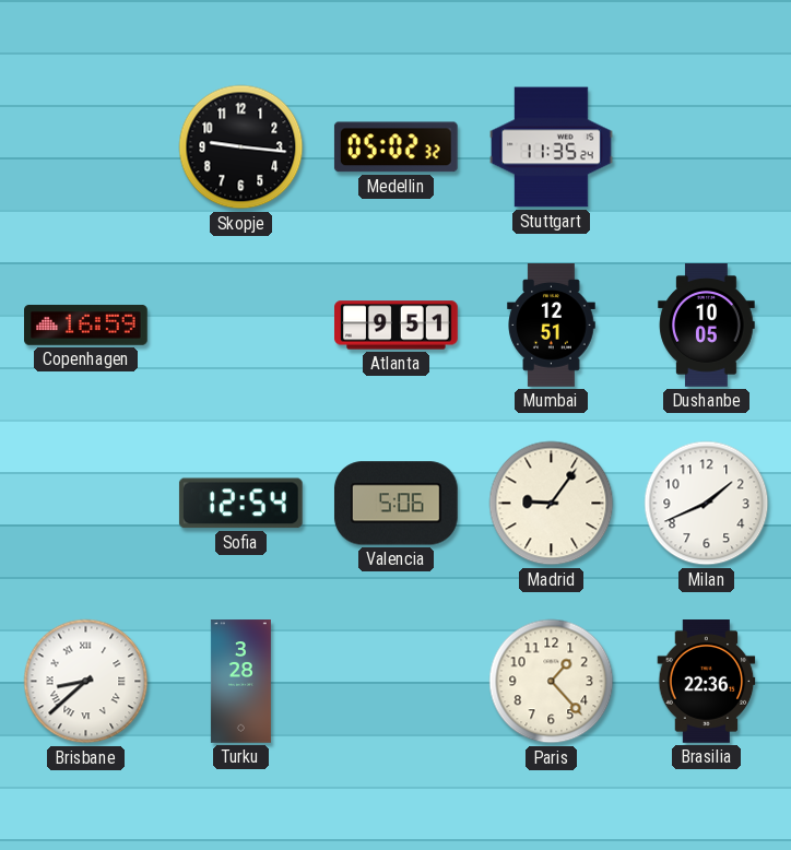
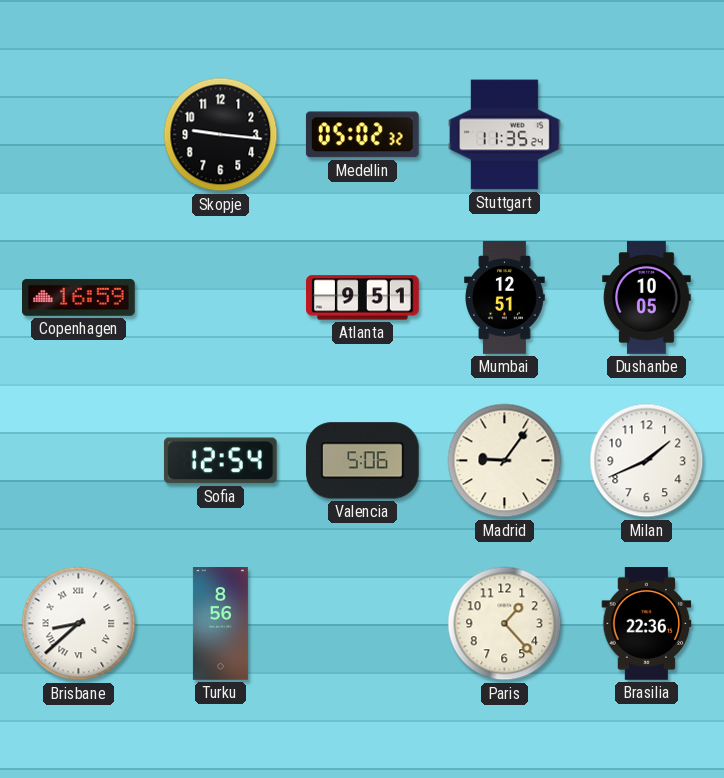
Turku: 3:28 -> 8:56
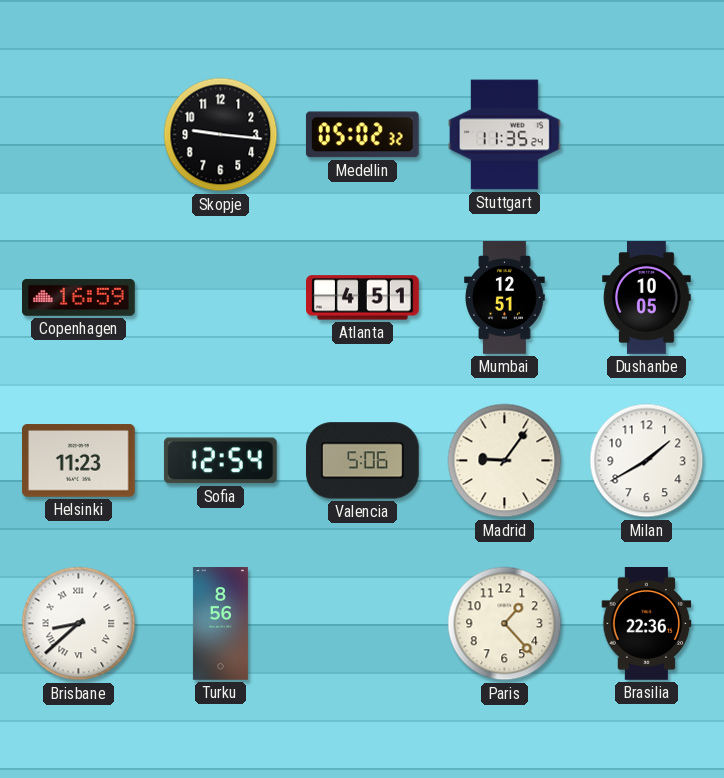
Atlanta: 9:51 -> 4:51
Helsinki: none -> 11:23
Milan: 1:41 -> 1:40
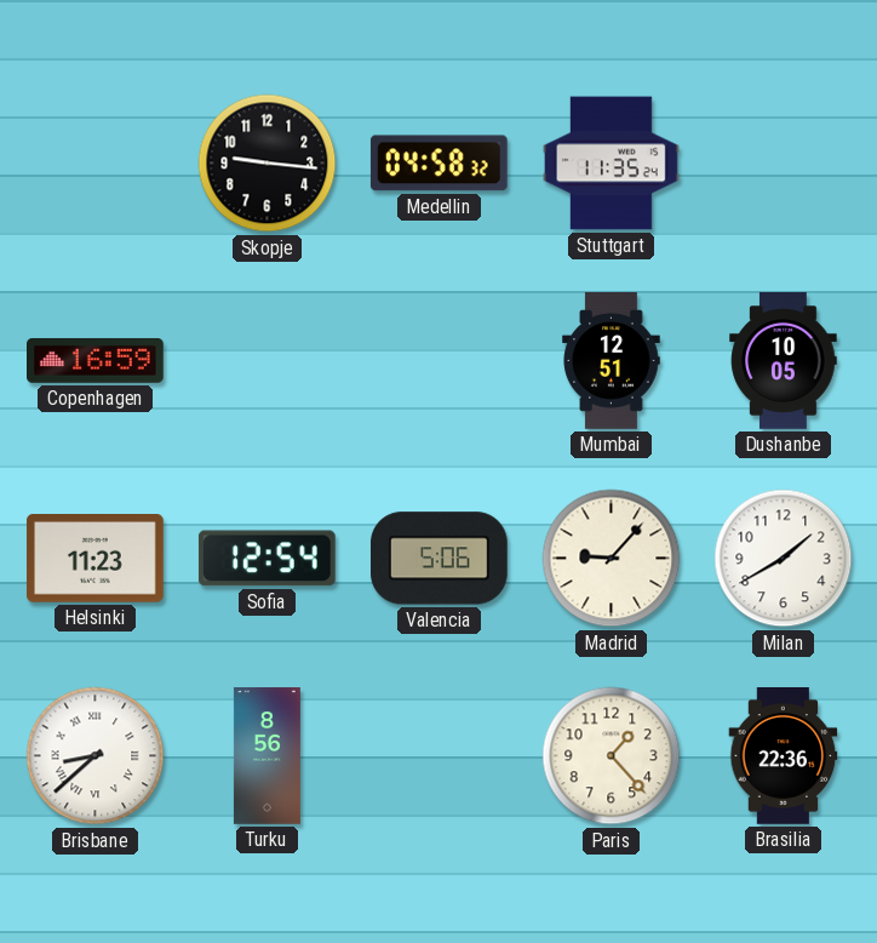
Medellin: 05:02 -> 04:58
Atlanta: 4:51 -> none
Madrid: 9:06 -> 9:07
